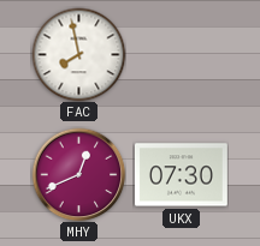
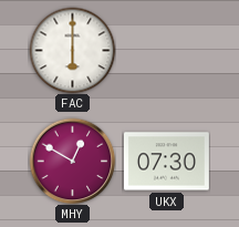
FAC: 7:58 -> 6:00
MHY: 12:41 -> 12:50
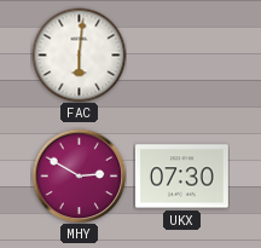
FAC: 6:00 -> 6:01
MHY: 12:50 -> 2:50
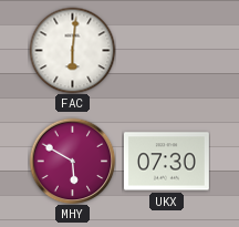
MHY: 2:50 -> 5:50
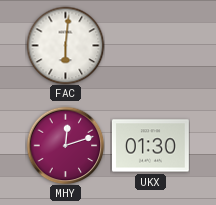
MHY: 5:50 -> 12:12
UKX: 07:30 -> 01:30
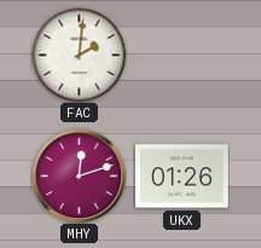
FAC: 6:01 -> 2:01
UKX: 01:30 -> 01:26
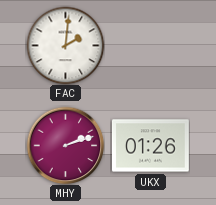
MHY: 12:12 -> 2:12
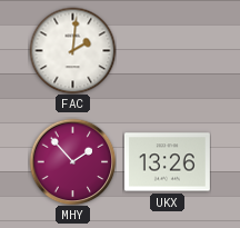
MHY: 2:12 -> 1:53
UKX: 01:26 -> 13:26
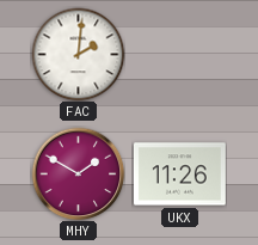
MHY: 1:53 -> 1:50
UKX: 13:26 -> 11:26
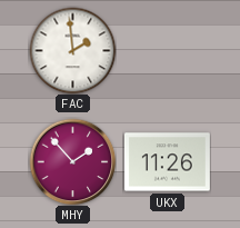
FAC: 2:01 -> 1:59
MHY: 1:50 -> 1:53
